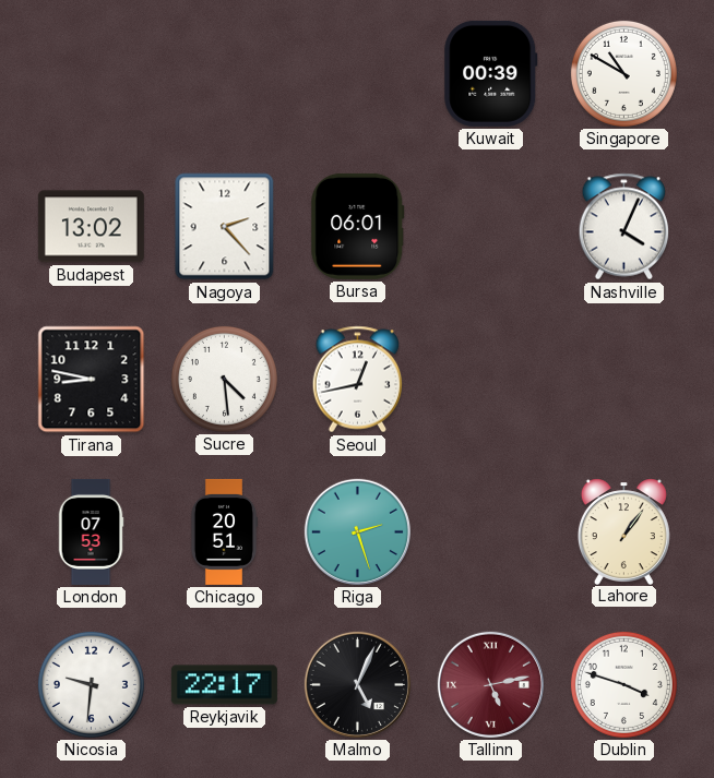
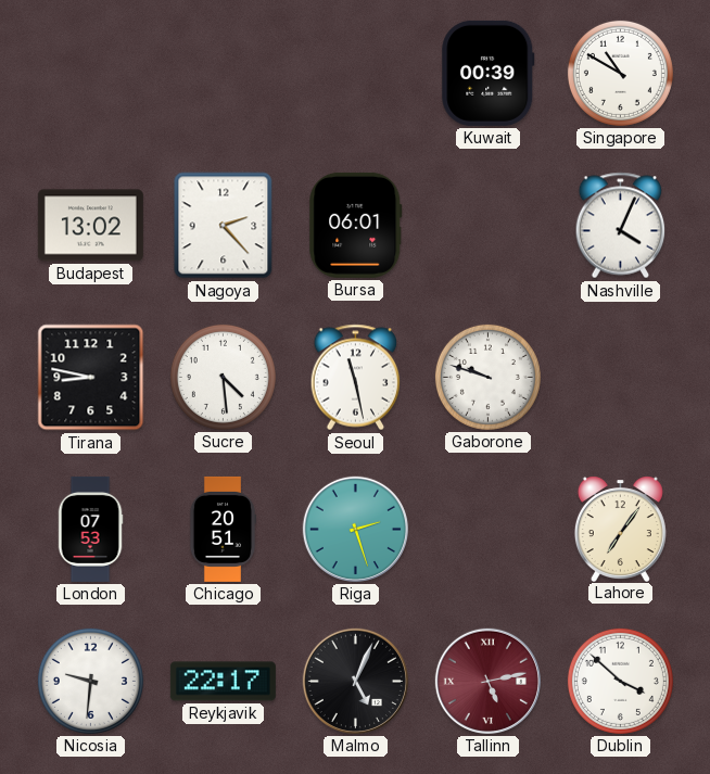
Seoul: 12:43 -> 11:28
Gaborone: none -> 9:48
Lahore: 1:06 -> 7:06
Dublin: 3:48 -> 3:52
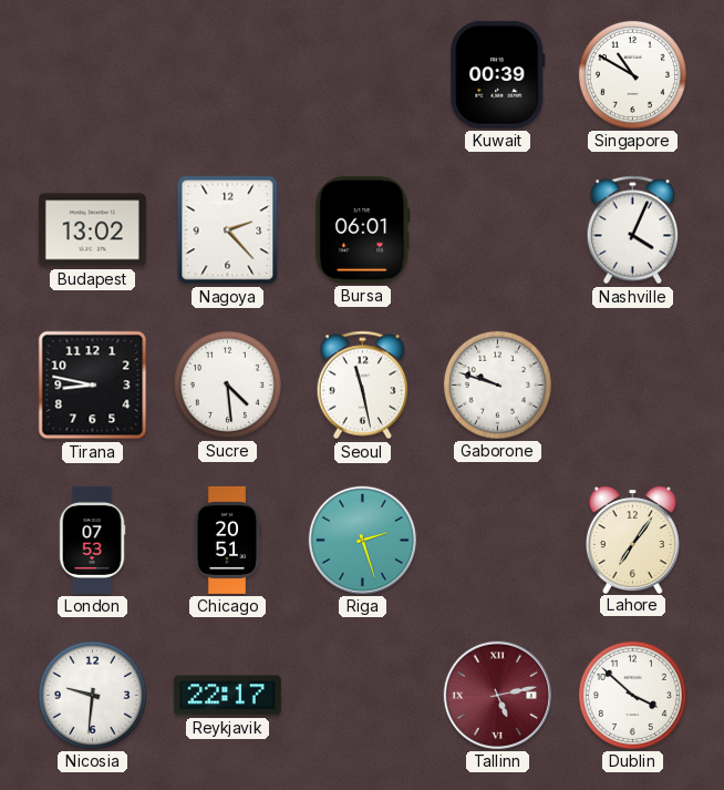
Malmo: 5:04 -> none
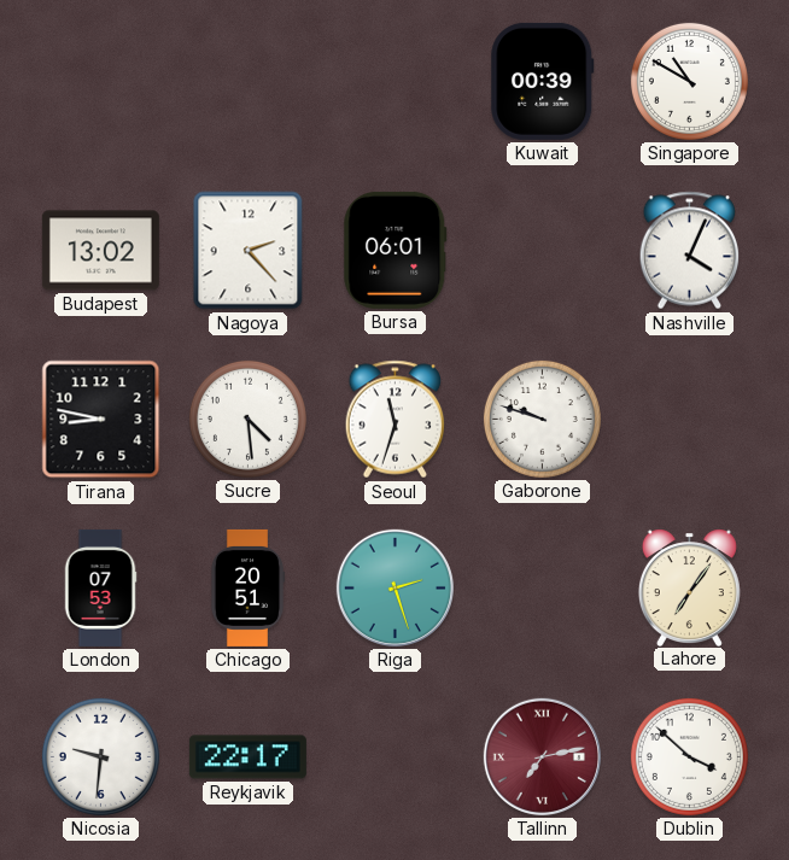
Seoul: 11:28 -> 11:33
Tallinn: 5:13 -> 7:13
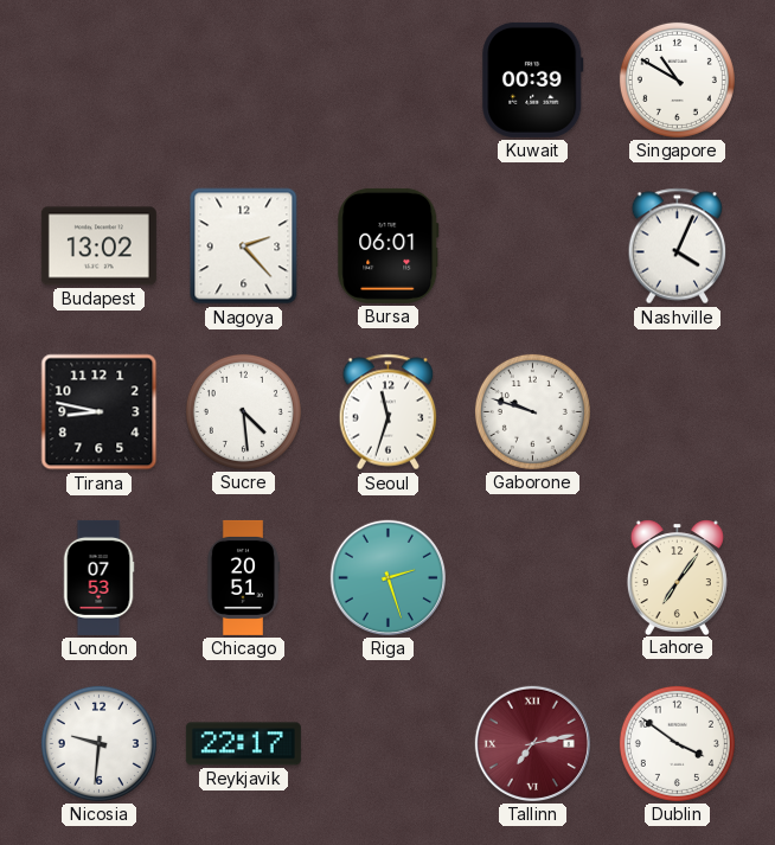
Dublin: 3:52 -> 3:51
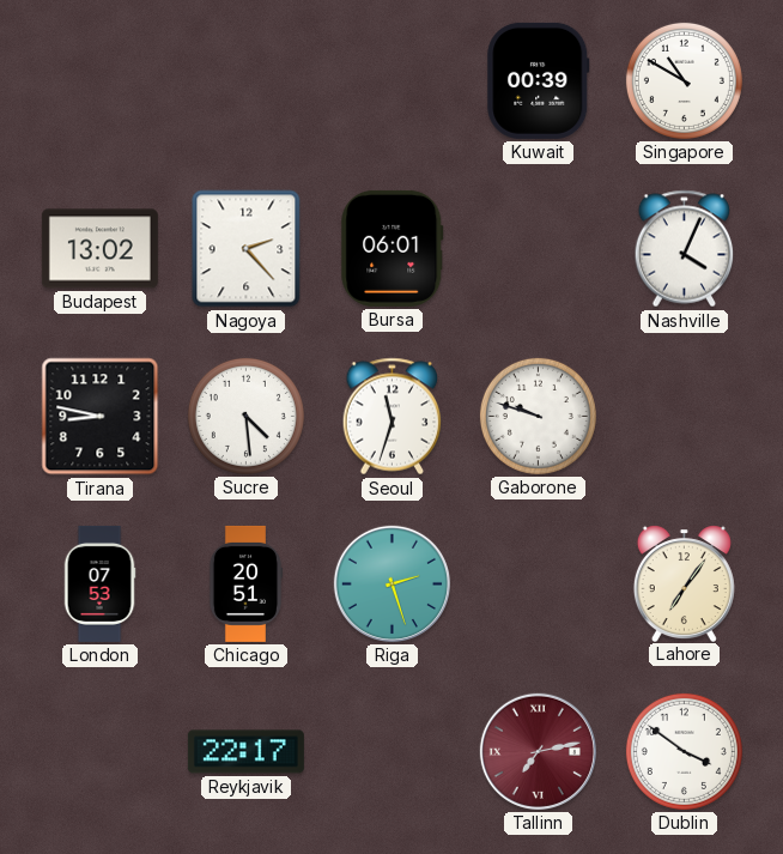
Nicosia: 9:31 -> none
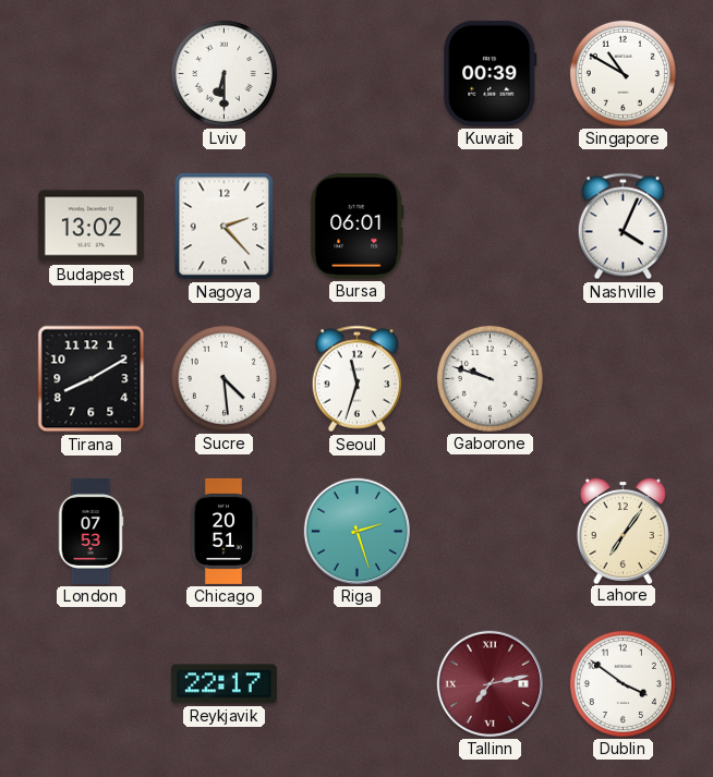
Lviv: none -> 6:30
Tirana: 8:47 -> 8:10
